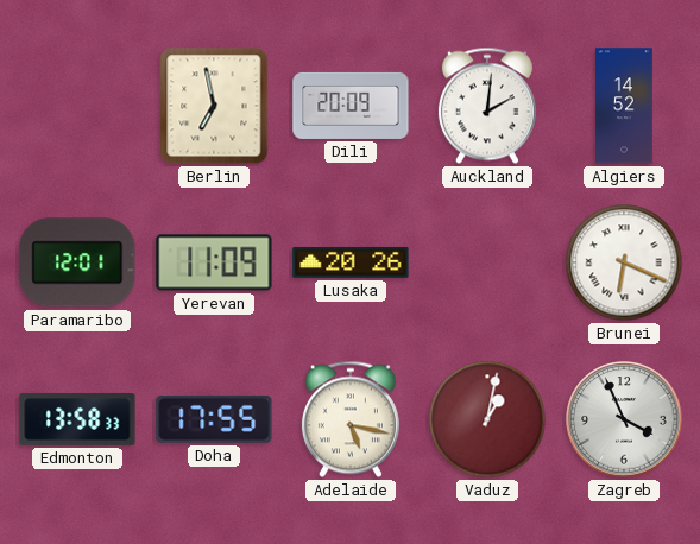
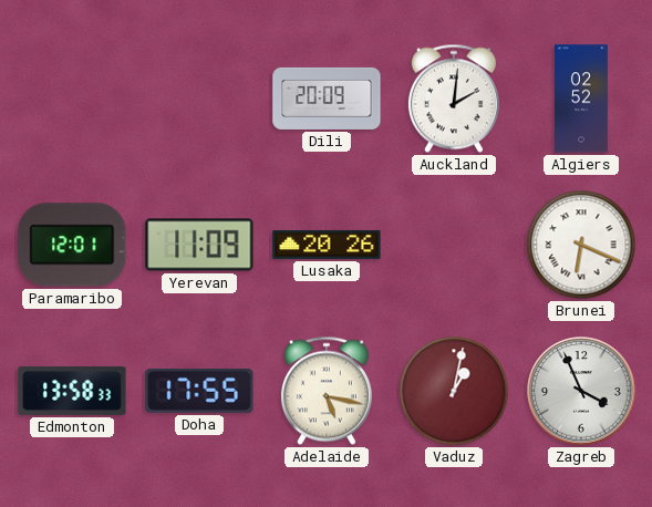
Berlin: 6:58 -> none
Algiers: 14:52 -> 02:52
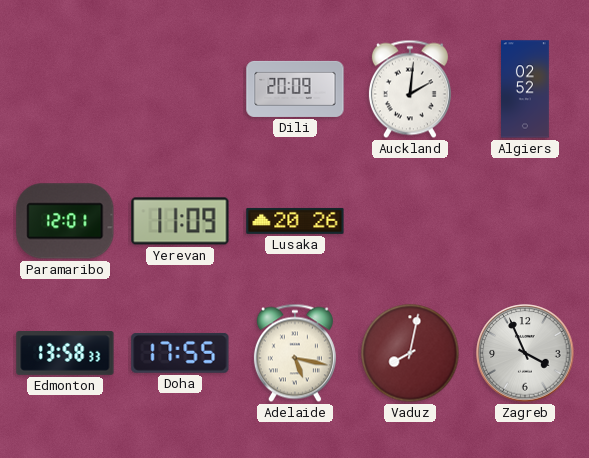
Brunei: 6:19 -> none
Vaduz: 1:02 -> 8:02
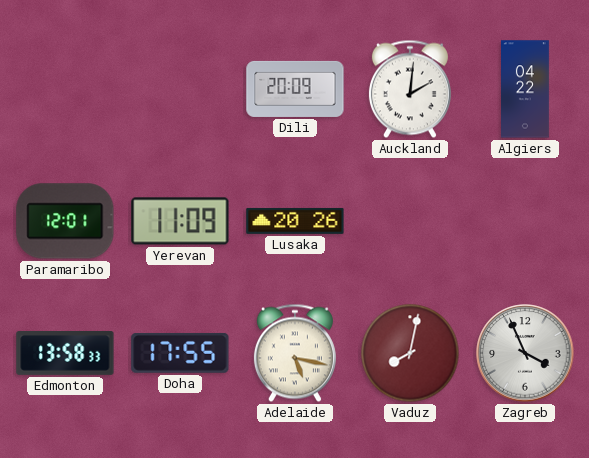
Algiers: 02:52 -> 04:22
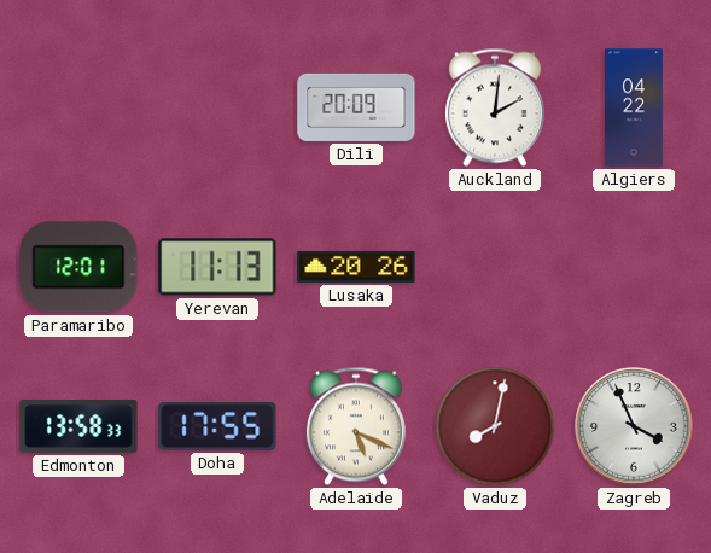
Yerevan: 11:09 -> 11:13
Adelaide: 5:17 -> 5:19
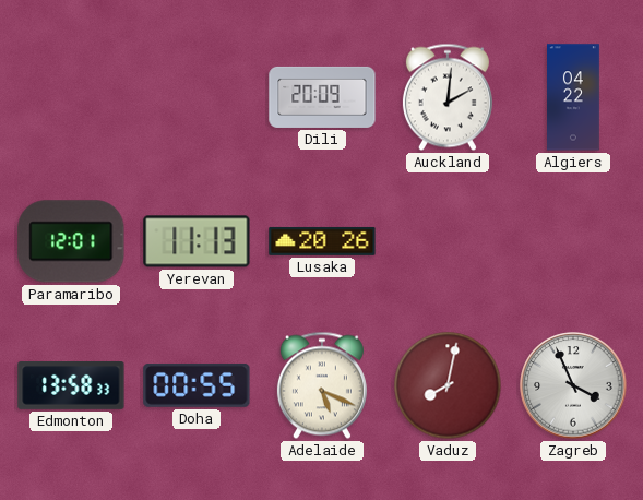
Doha: 17:55 -> 00:55
